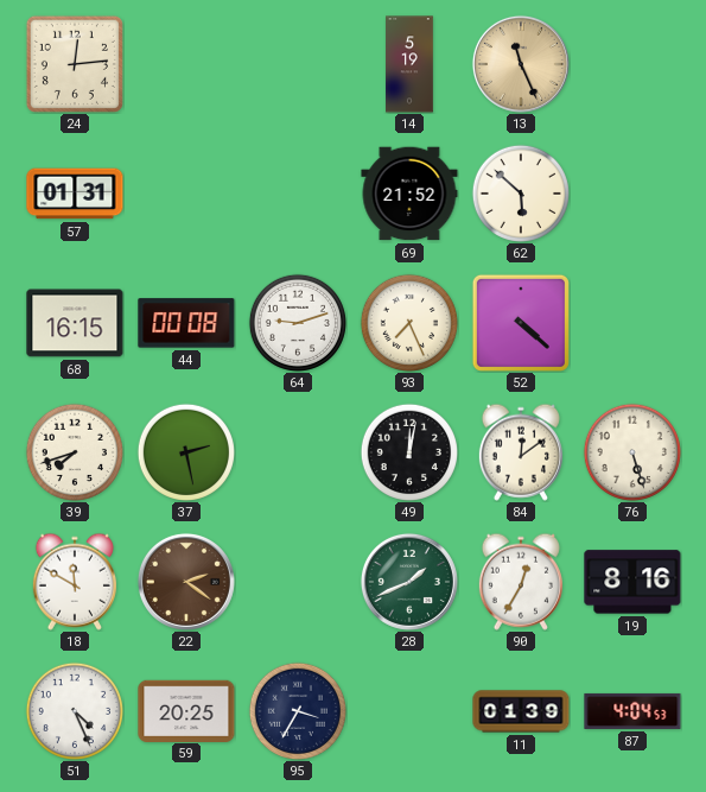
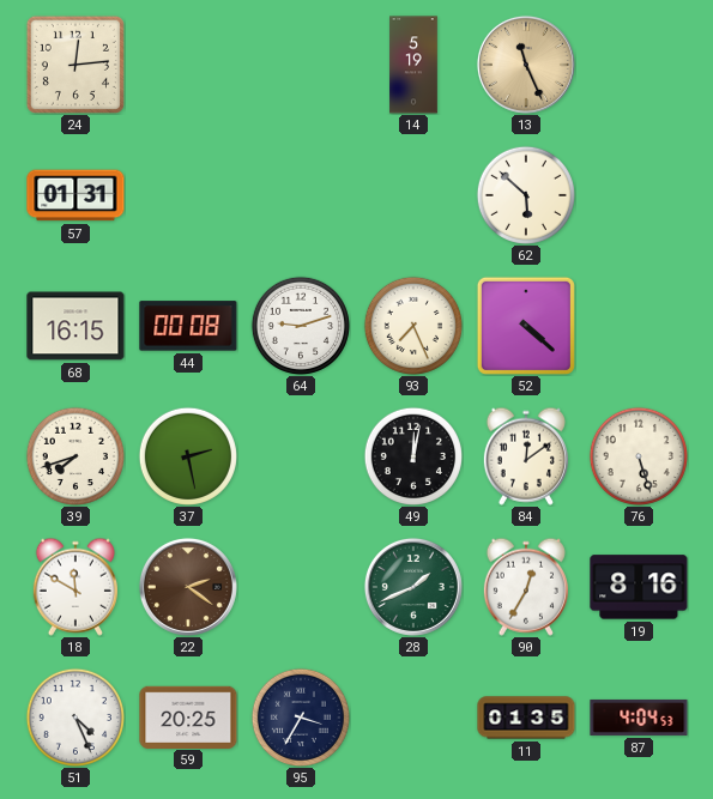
69: 21:52 -> none
11: 01:39 -> 01:35
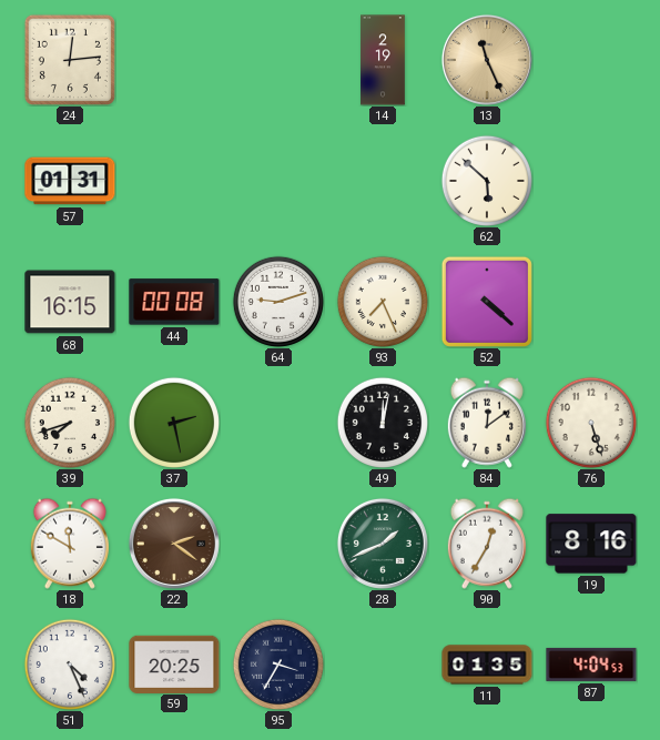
14: 5:19 -> 2:19
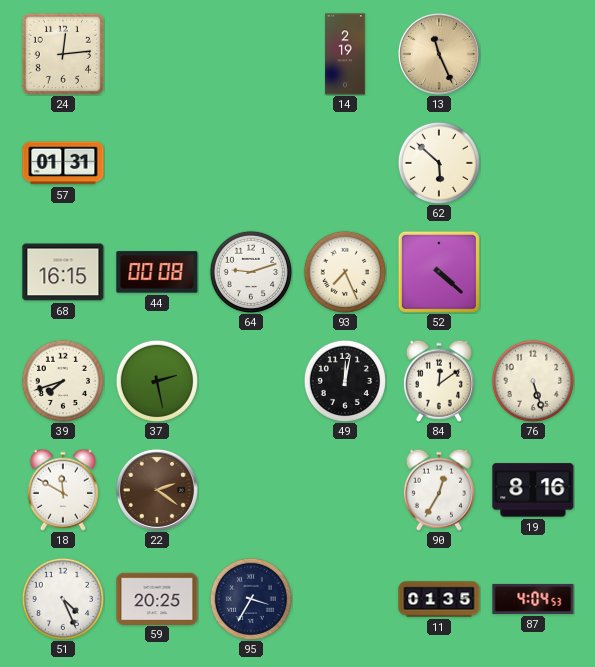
28: 1:41 -> none
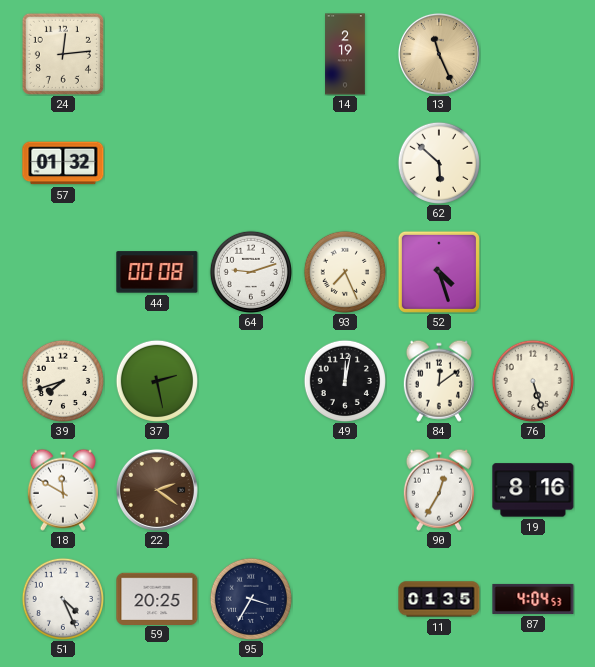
57: 01:31 -> 01:32
68: 16:15 -> none
52: 4:22 -> 4:27
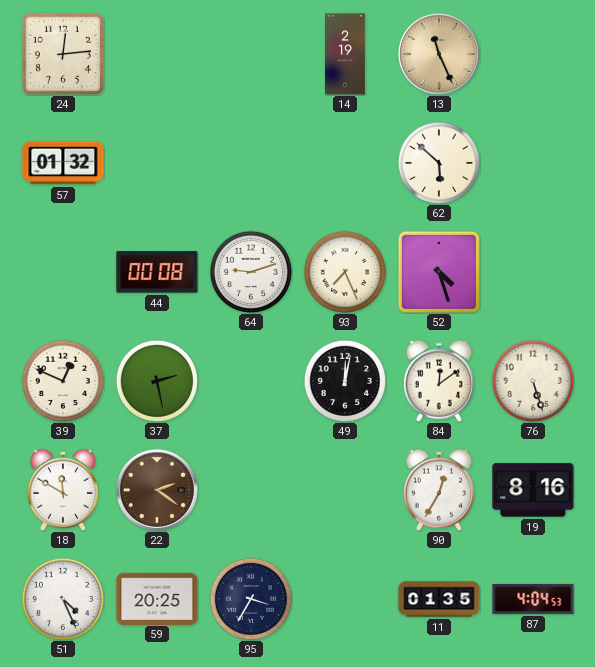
39: 7:42 -> 12:49
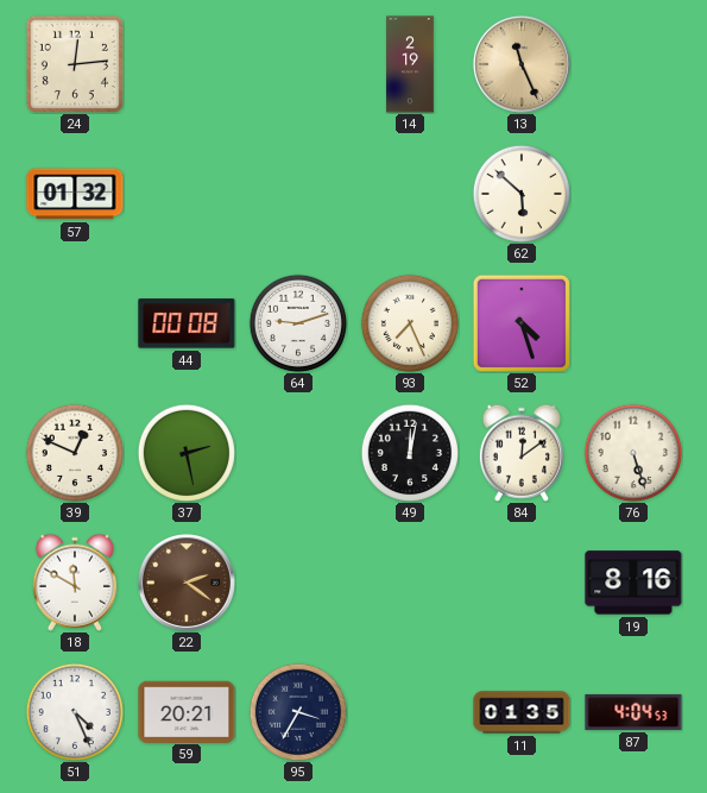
90: 12:35 -> none
59: 20:25 -> 20:21
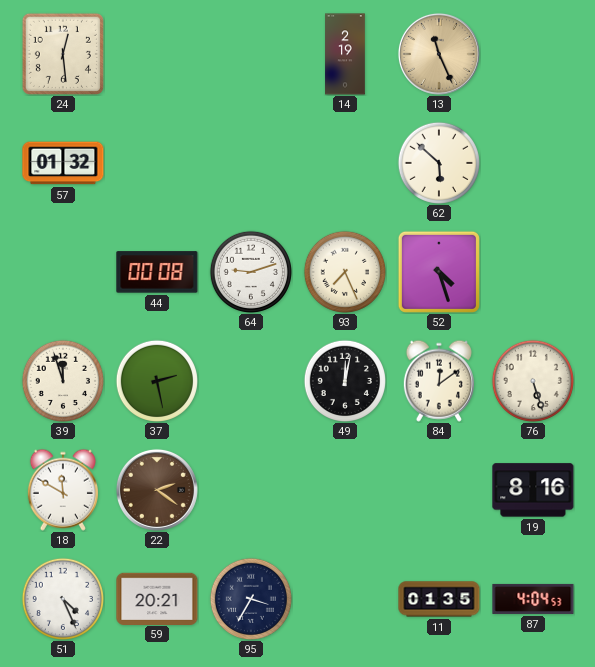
24: 12:14 -> 12:29
39: 12:49 -> 11:57
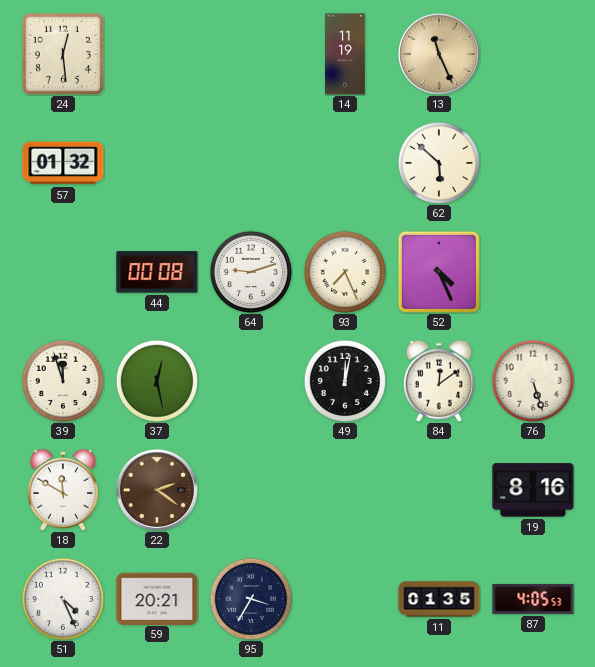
14: 2:19 -> 11:19
52: 4:27 -> 4:26
37: 2:28 -> 12:28
87: 4:04 -> 4:05
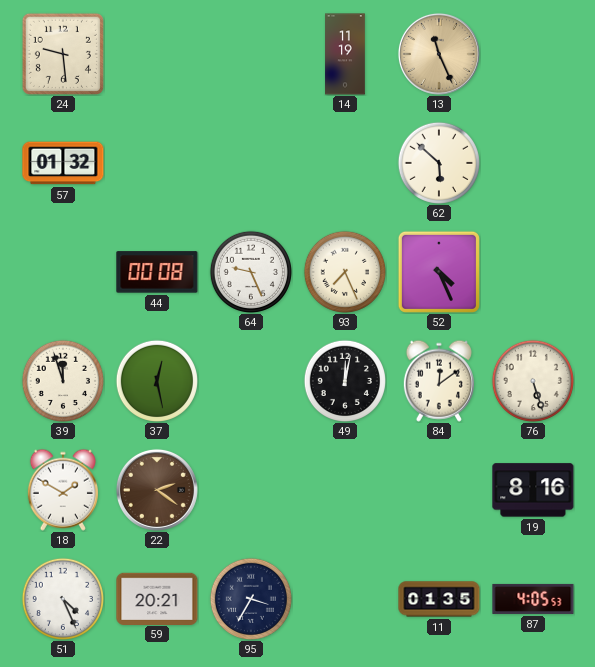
24: 12:29 -> 9:29
64: 9:12 -> 9:26
18: 11:50 -> 1:50
